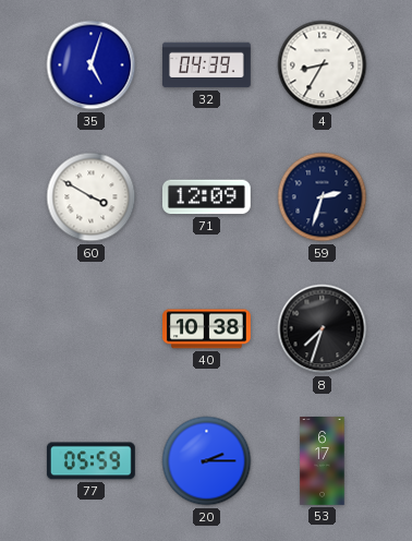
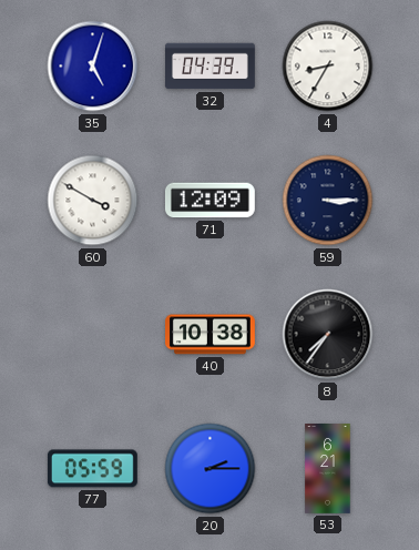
59: 2:33 -> 3:15
8: 7:33 -> 7:36
53: 6:17 -> 6:21
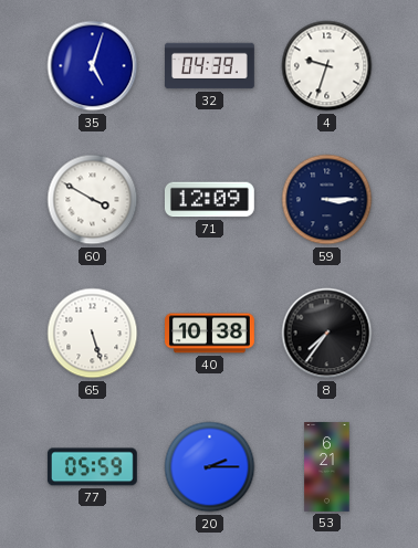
4: 8:35 -> 9:33
65: none -> 5:27
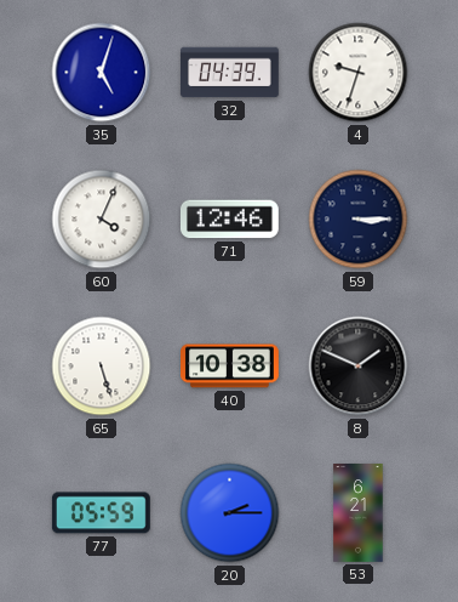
60: 3:50 -> 4:04
71: 12:09 -> 12:46
8: 7:36 -> 1:49
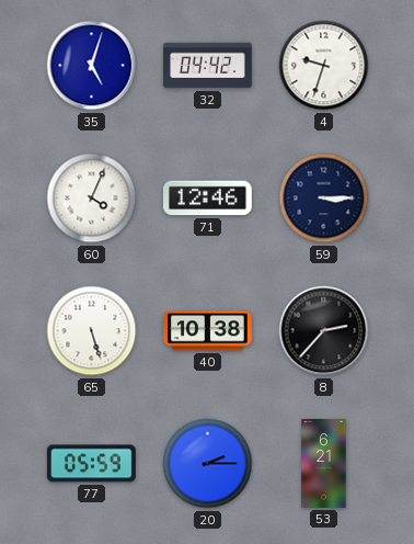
32: 04:39 -> 04:42
8: 1:49 -> 2:37
